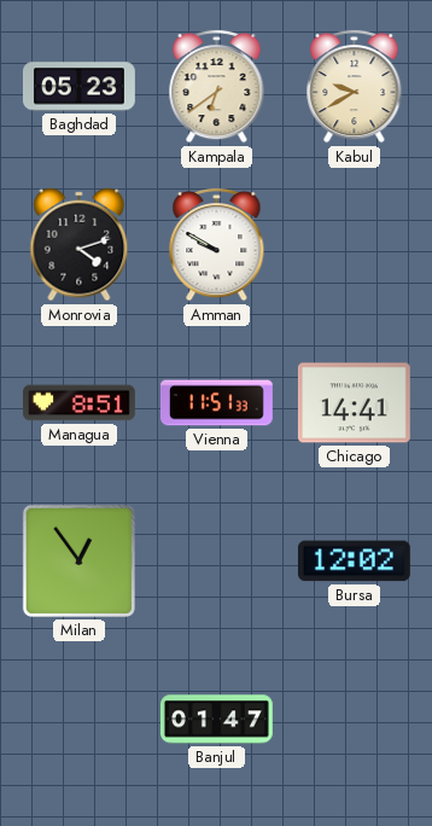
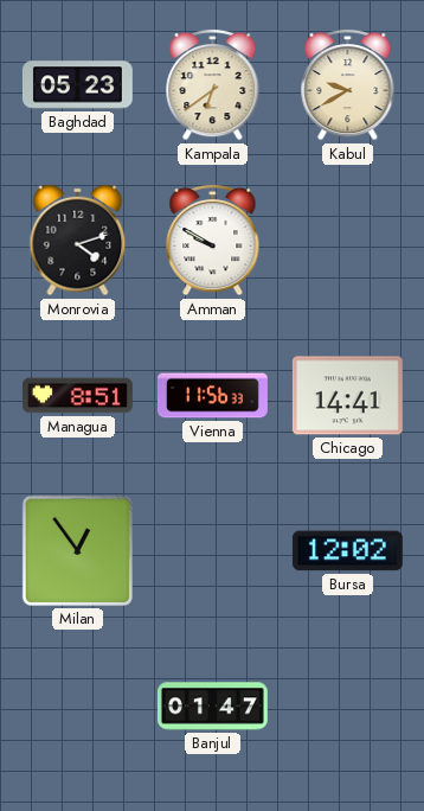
Vienna: 11:51 -> 11:56
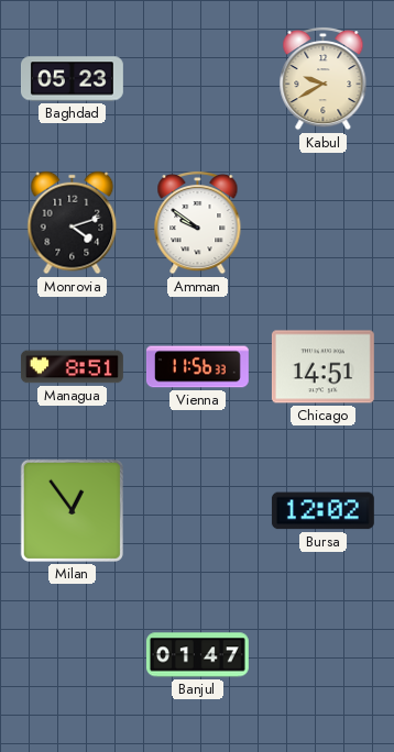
Kampala: 6:39 -> none
Amman: 9:50 -> 9:51
Chicago: 14:41 -> 14:51
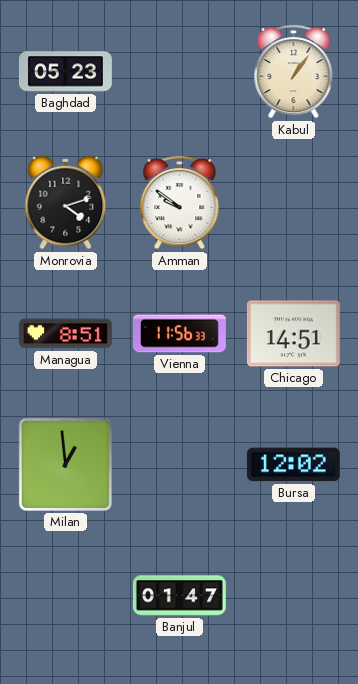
Kabul: 9:40 -> 1:06
Milan: 12:54 -> 12:59
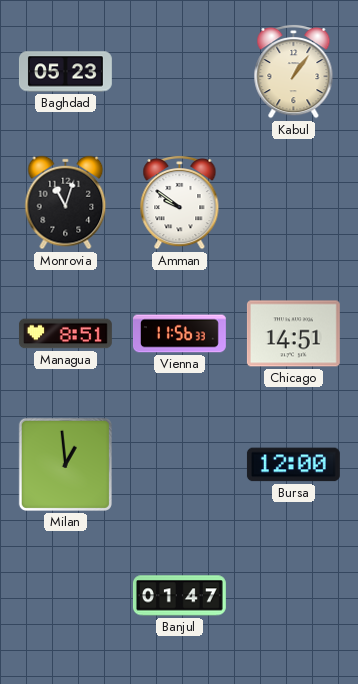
Monrovia: 4:12 -> 11:03
Bursa: 12:02 -> 12:00
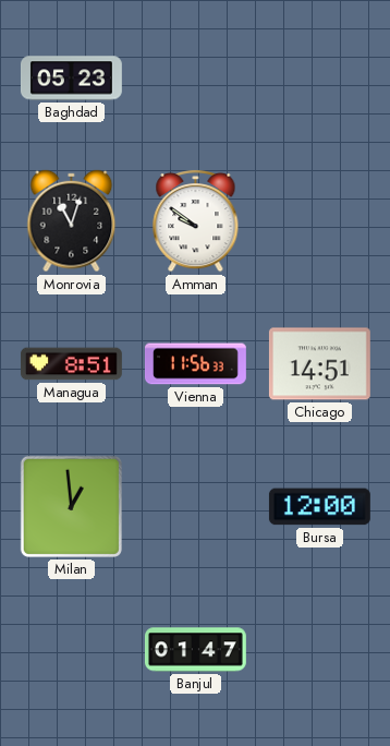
Kabul: 1:06 -> none
